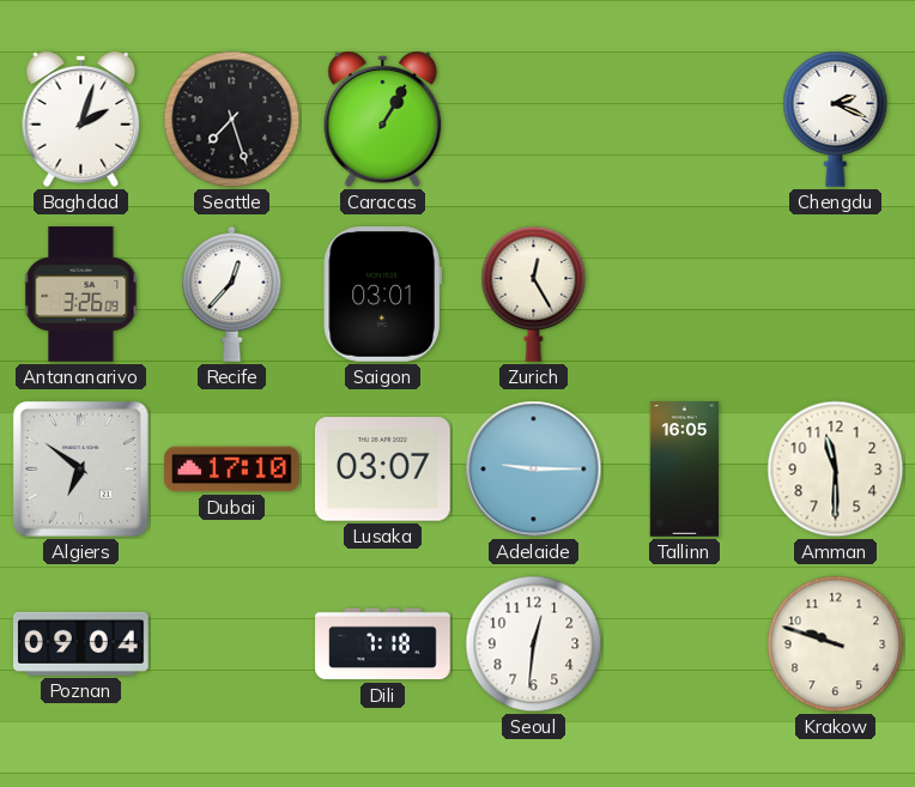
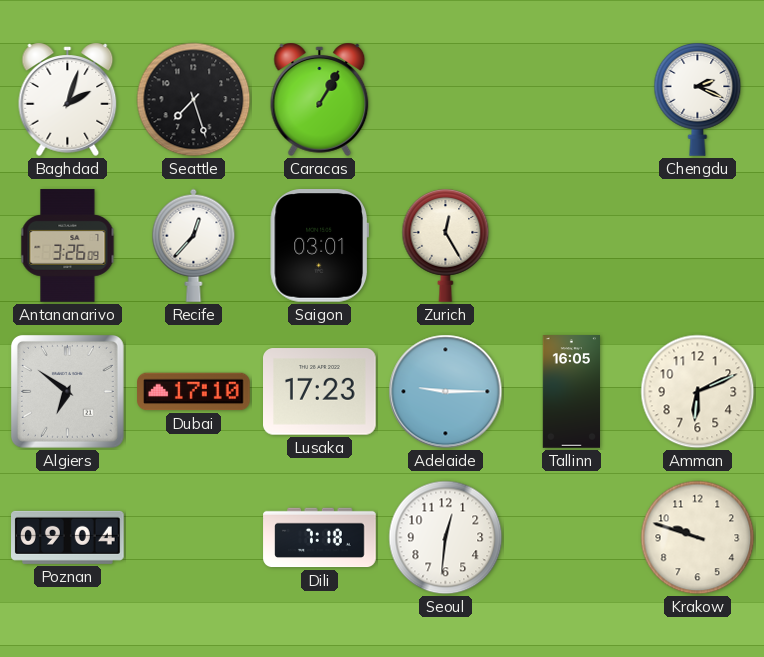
Lusaka: 03:07 -> 17:23
Amman: 11:30 -> 6:11
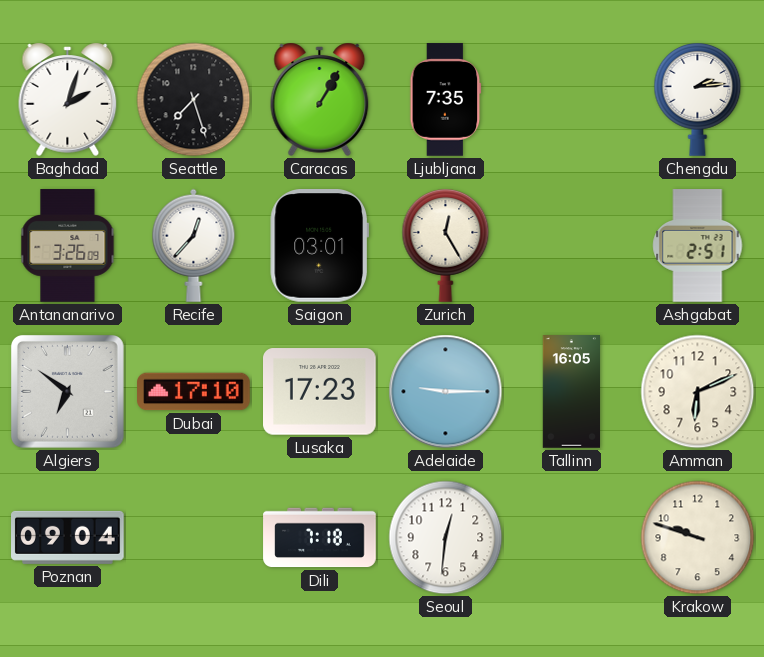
Ljubljana: none -> 7:35
Chengdu: 2:19 -> 2:14
Ashgabat: none -> 2:51
